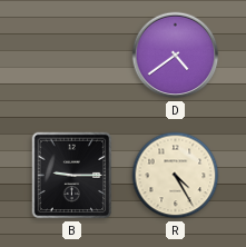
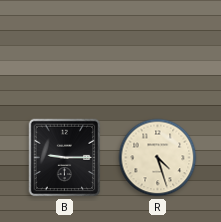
D: 4:39 -> none
R: 4:25 -> 4:27
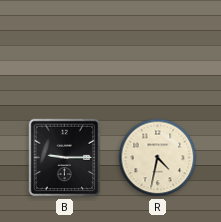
R: 4:27 -> 4:32
